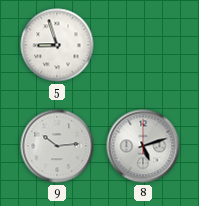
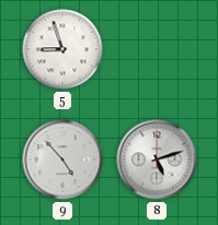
9: 10:14 -> 4:53
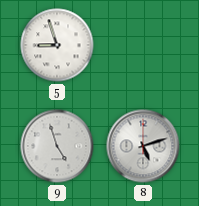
9: 4:53 -> 4:57
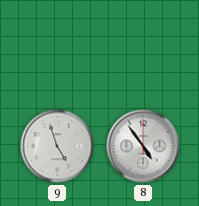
5: 8:57 -> none
8: 5:12 -> 4:54
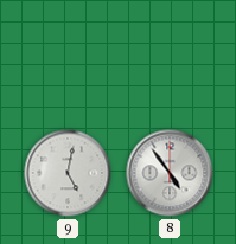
9: 4:57 -> 5:02
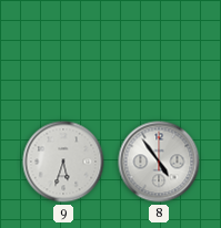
9: 5:02 -> 5:33
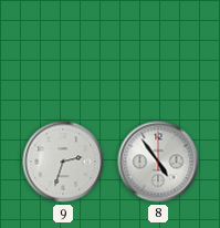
9: 5:33 -> 2:33
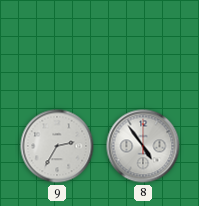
9: 2:33 -> 2:35
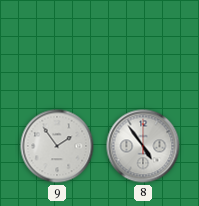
9: 2:35 -> 1:54
